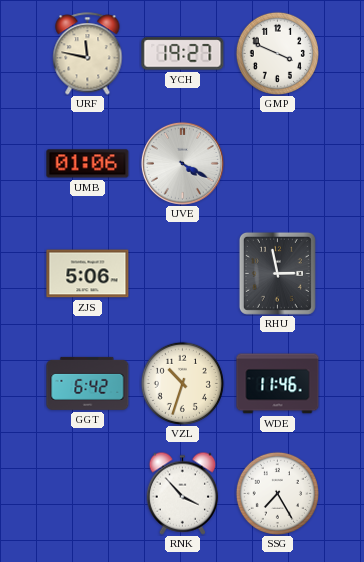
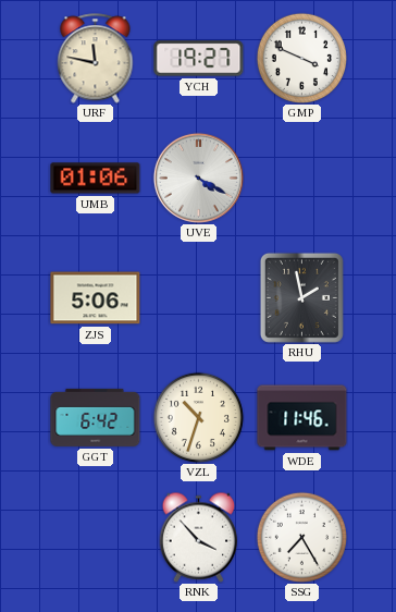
RHU: 2:58 -> 1:58
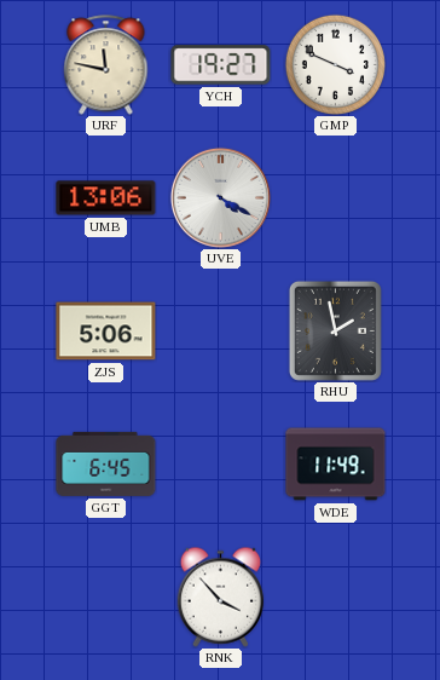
UMB: 01:06 -> 13:06
GGT: 6:42 -> 6:45
VZL: 10:33 -> none
WDE: 11:46 -> 11:49
SSG: 7:25 -> none
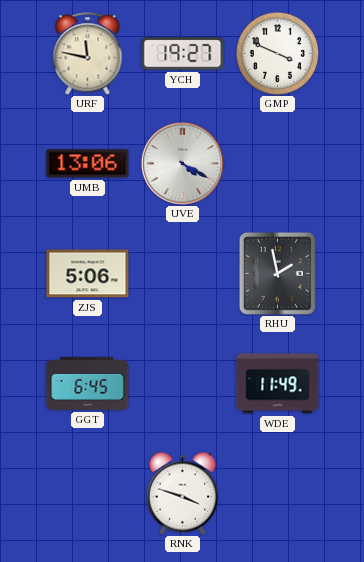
RNK: 3:53 -> 3:48
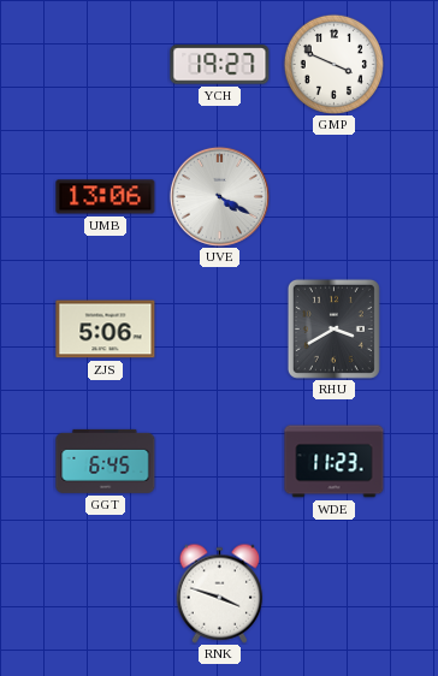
URF: 11:47 -> none
RHU: 1:58 -> 3:40
WDE: 11:49 -> 11:23
